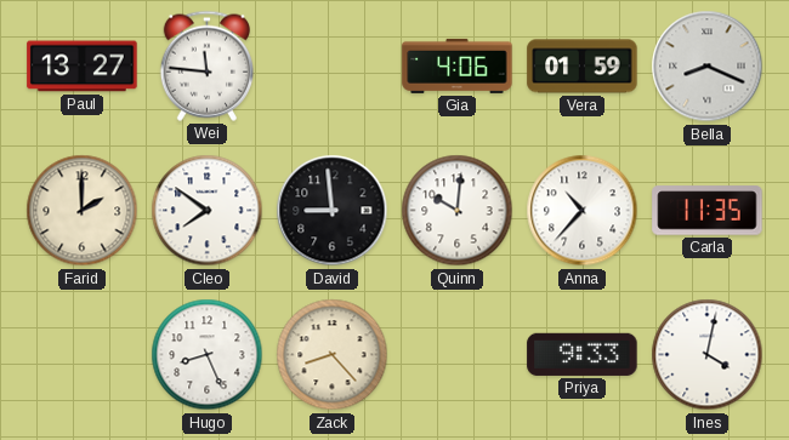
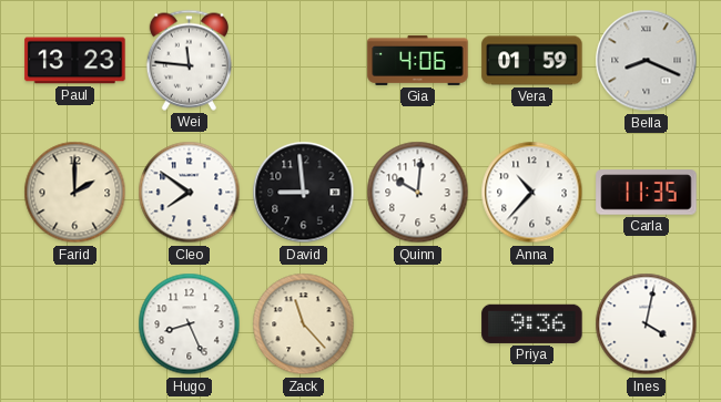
Paul: 13:27 -> 13:23
Zack: 8:23 -> 11:23
Priya: 9:33 -> 9:36
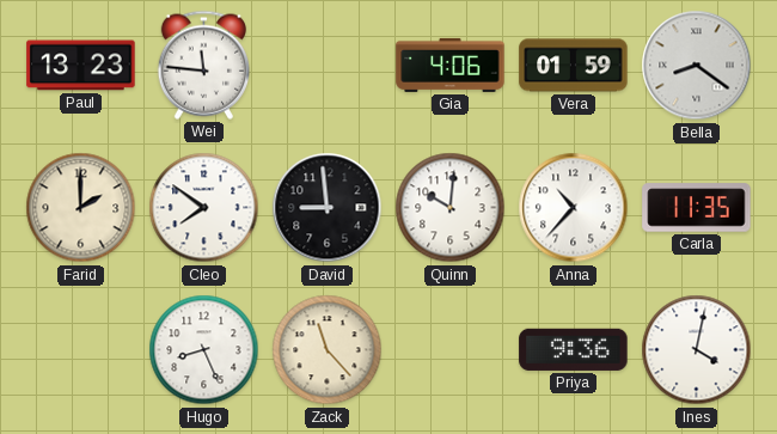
Bella: 8:19 -> 8:21
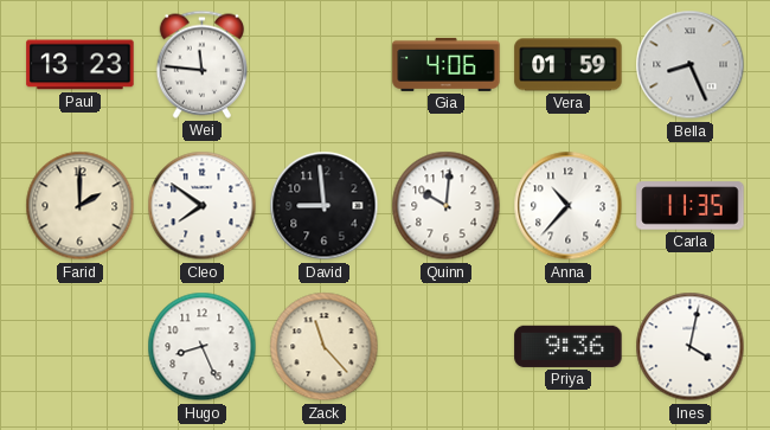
Bella: 8:21 -> 8:26
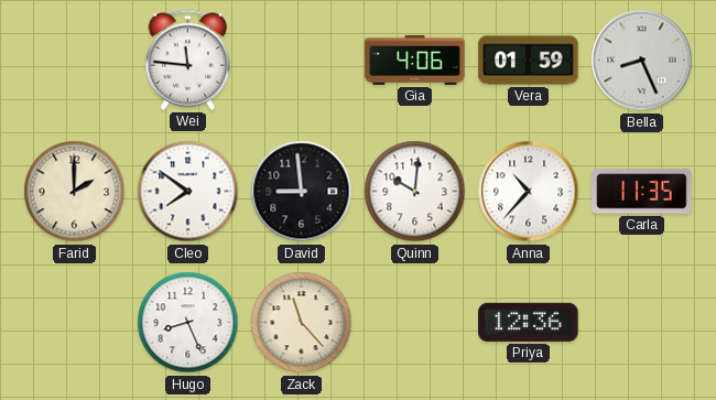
Paul: 13:23 -> none
Priya: 9:36 -> 12:36
Ines: 4:02 -> none
